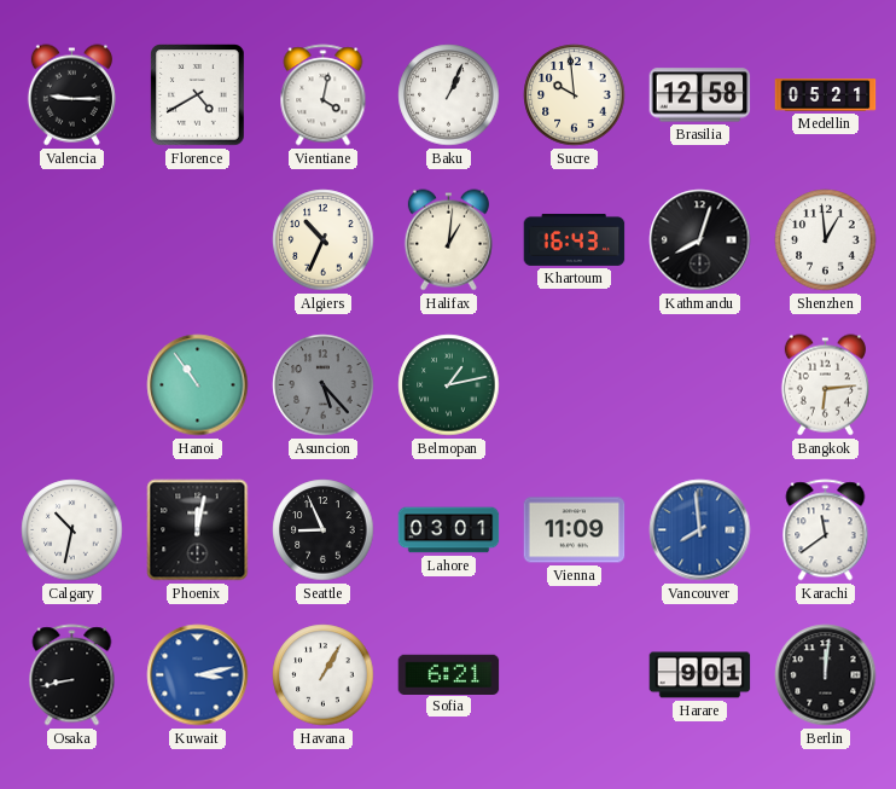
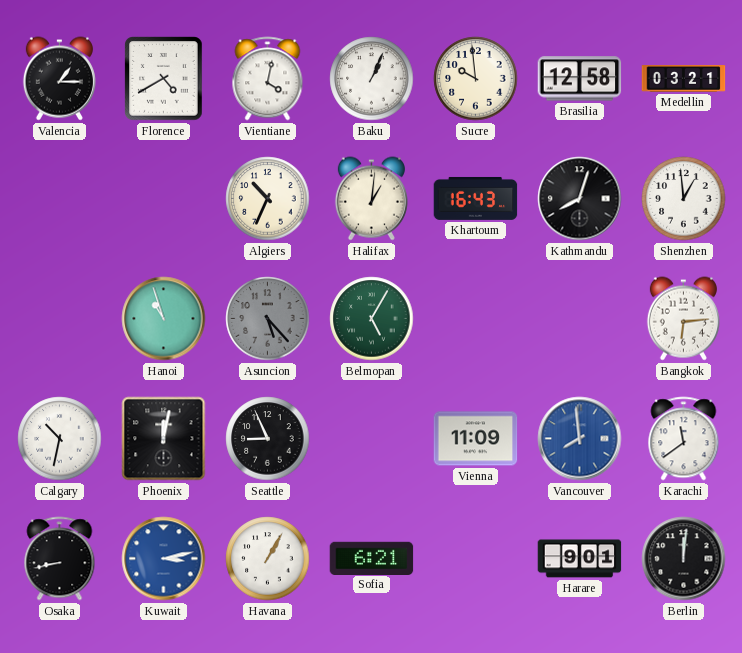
Valencia: 9:15 -> 1:15
Medellin: 05:21 -> 03:21
Hanoi: 10:54 -> 10:57
Belmopan: 1:13 -> 5:05
Lahore: 03:01 -> none
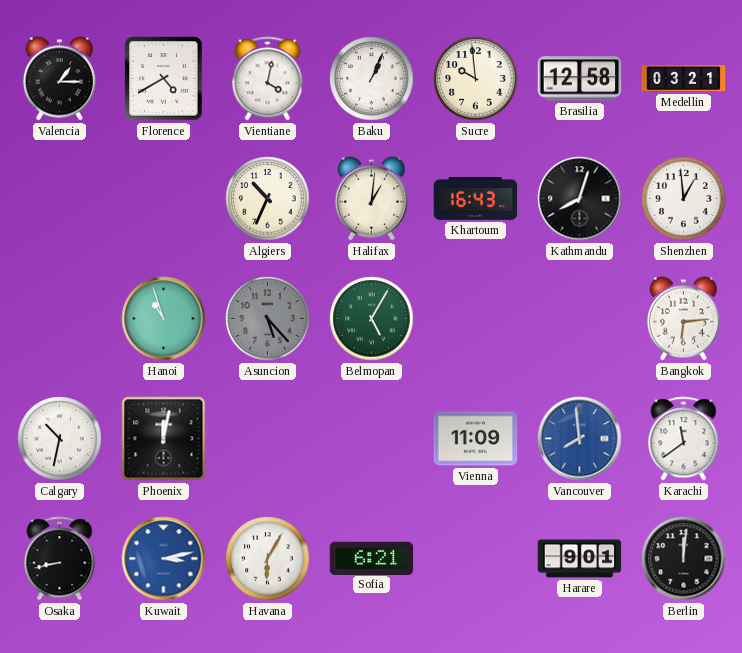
Seattle: 8:56 -> none
Havana: 1:05 -> 6:05
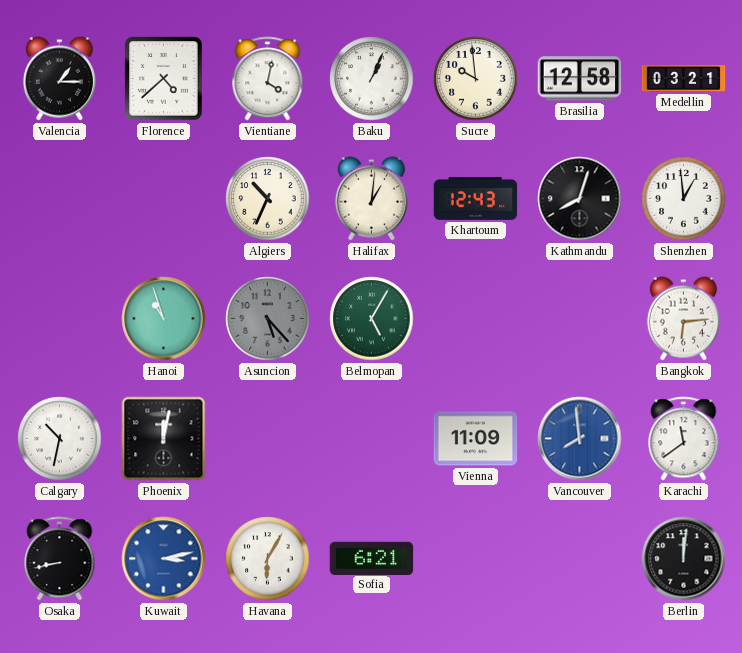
Florence: 4:40 -> 4:38
Khartoum: 16:43 -> 12:43
Harare: 9:01 -> none
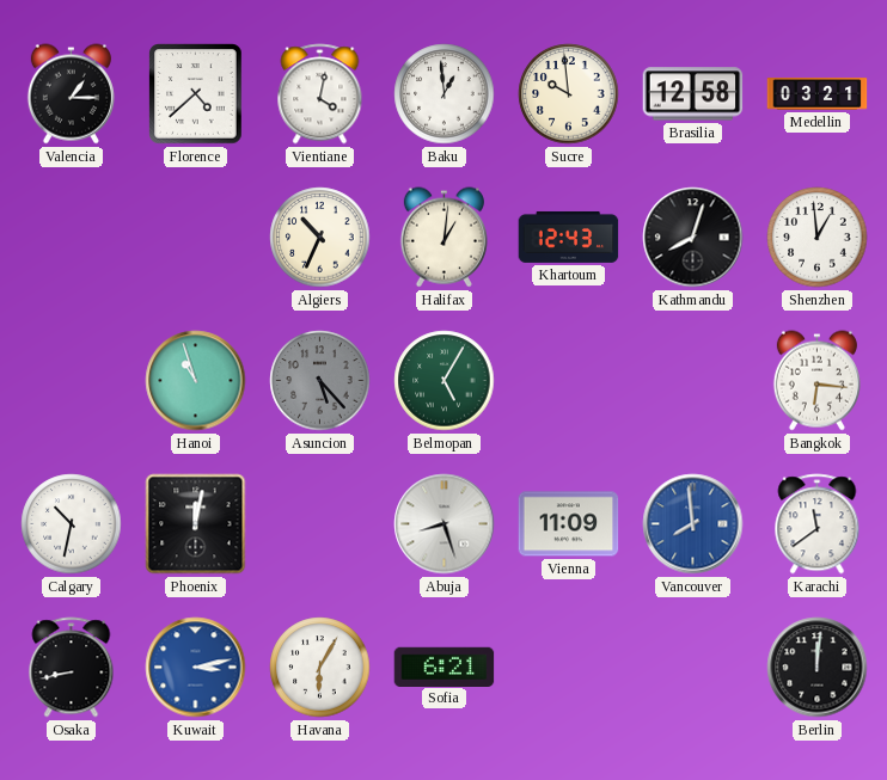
Baku: 1:04 -> 12:59
Bangkok: 6:14 -> 6:16
Abuja: none -> 8:27
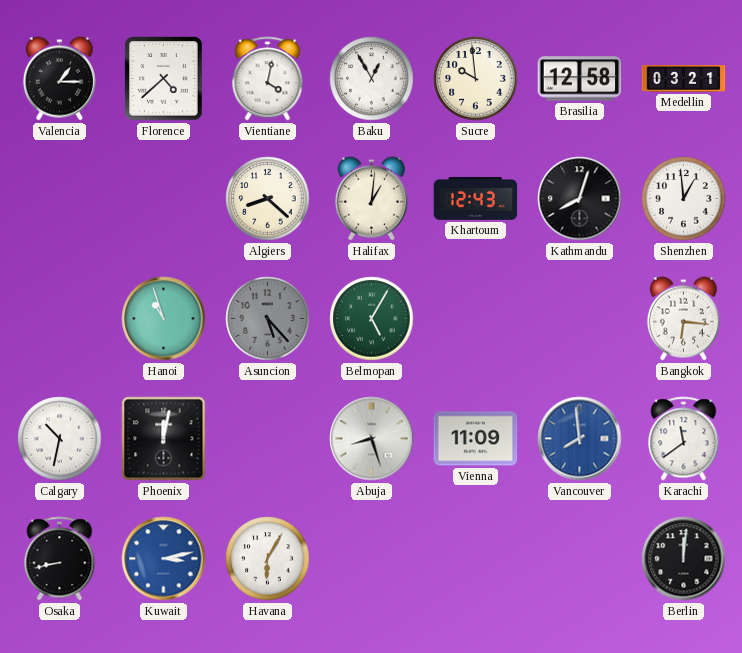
Baku: 12:59 -> 12:55
Algiers: 10:34 -> 8:22
Sofia: 6:21 -> none
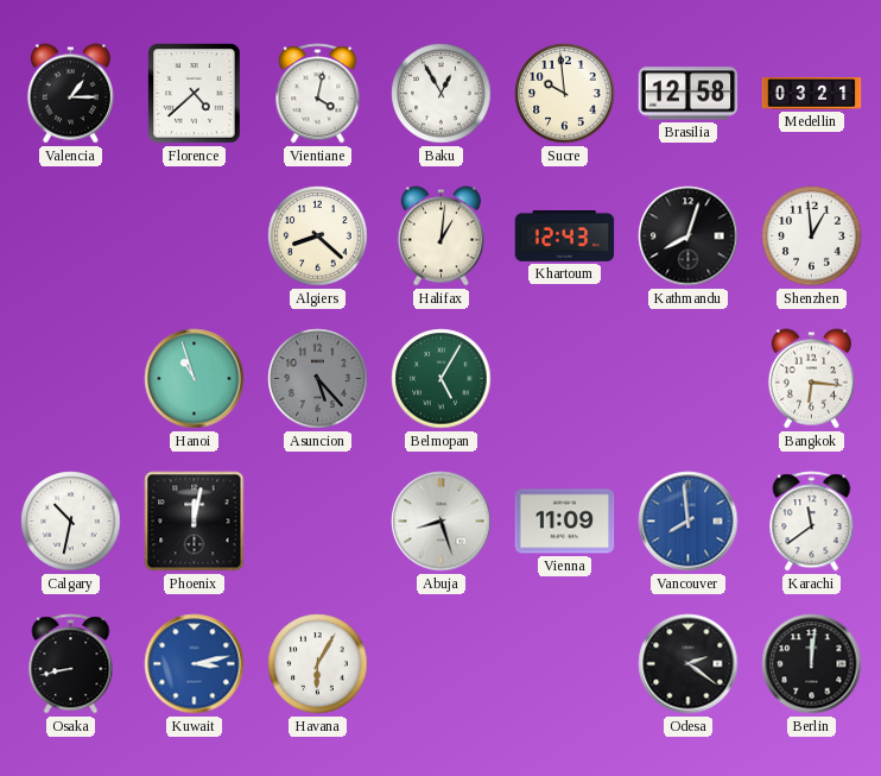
Odesa: none -> 2:21
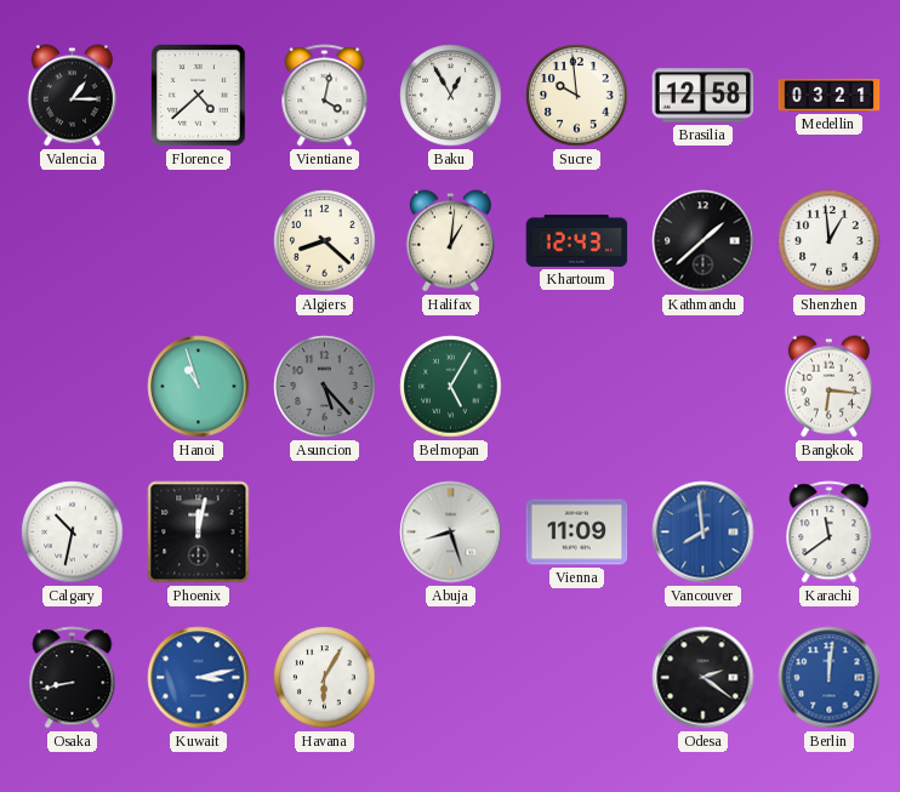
Kathmandu: 8:03 -> 1:38
Berlin dial: black -> blue
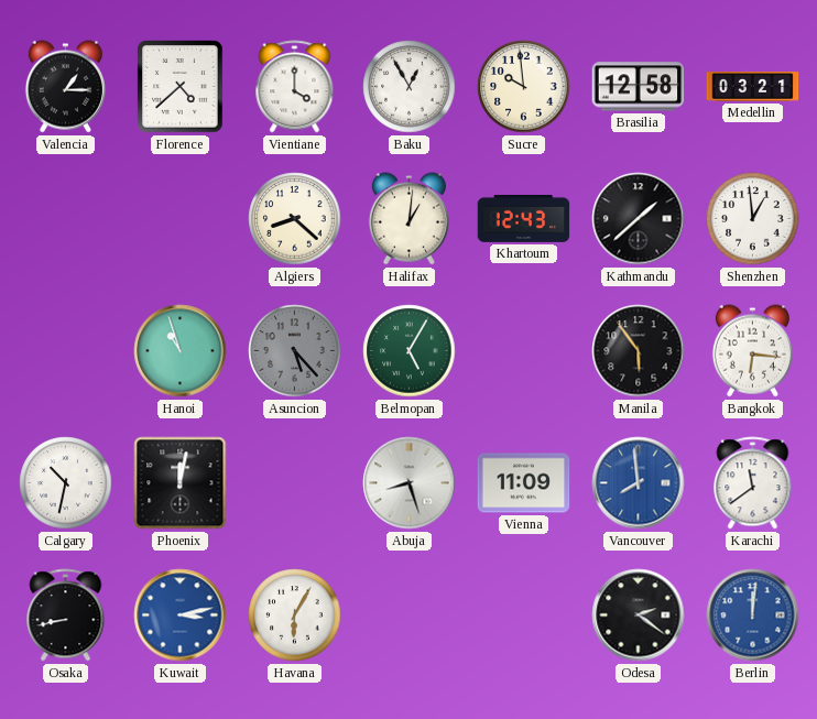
Vientiane: 4:02 -> 4:00
Manila: none -> 5:54
